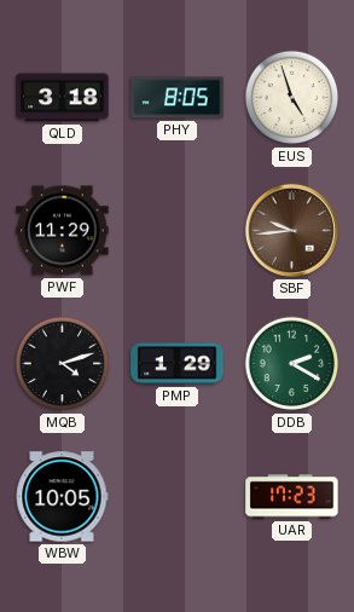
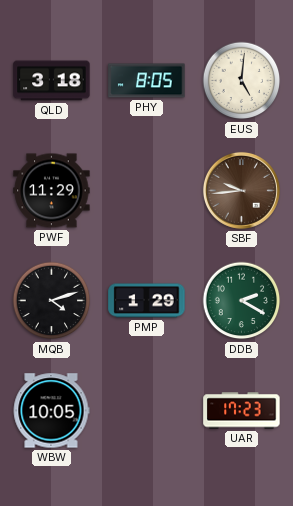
EUS: 4:57 -> 5:01
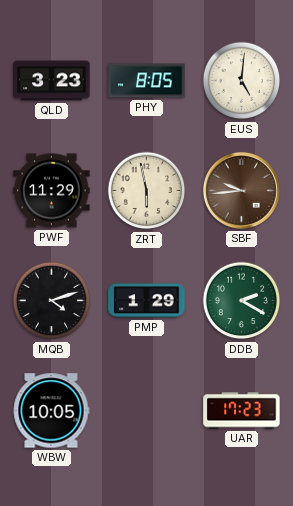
QLD: 3:18 -> 3:23
ZRT: none -> 5:58
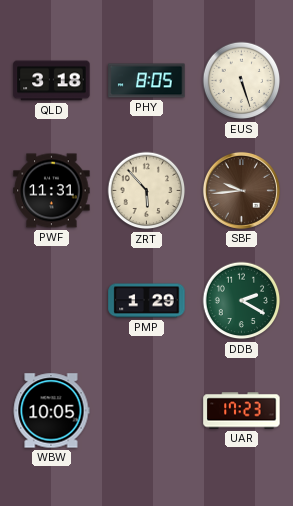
QLD: 3:23 -> 3:18
EUS: 5:01 -> 5:27
PWF: 11:29 -> 11:31
ZRT: 5:58 -> 5:53
MQB: 4:12 -> none
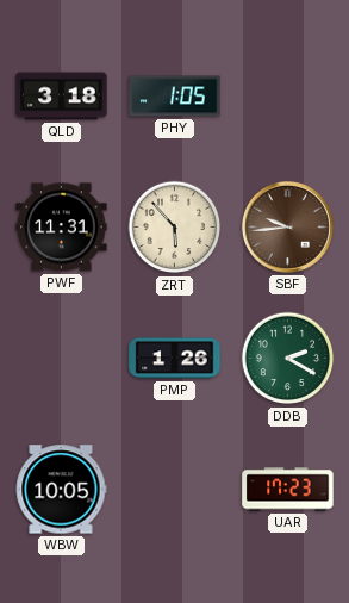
PHY: 8:05 -> 1:05
EUS: 5:27 -> none
PMP: 1:29 -> 1:26
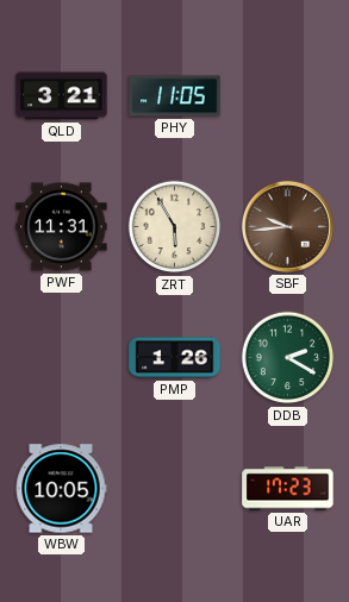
QLD: 3:18 -> 3:21
PHY: 1:05 -> 11:05
ZRT: 5:53 -> 5:55
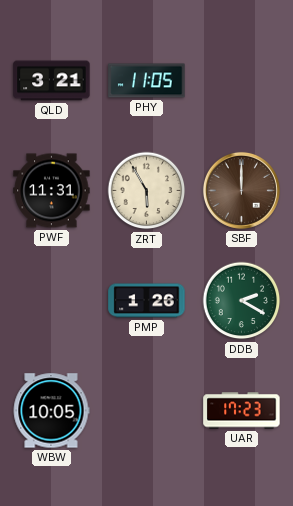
SBF: 9:44 -> 12:00
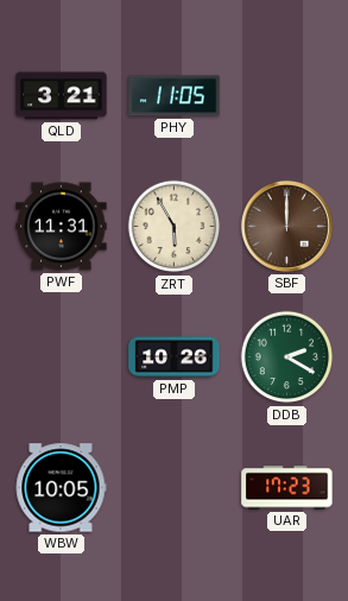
PMP: 1:26 -> 10:26
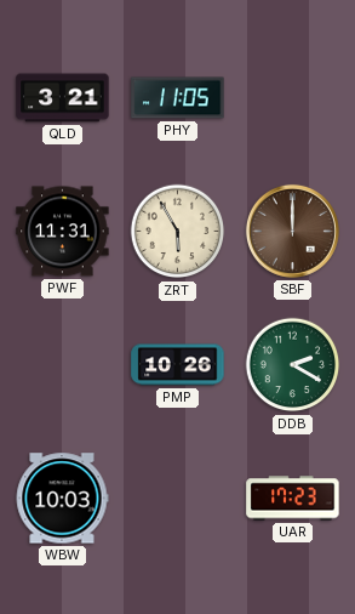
WBW: 10:05 -> 10:03
